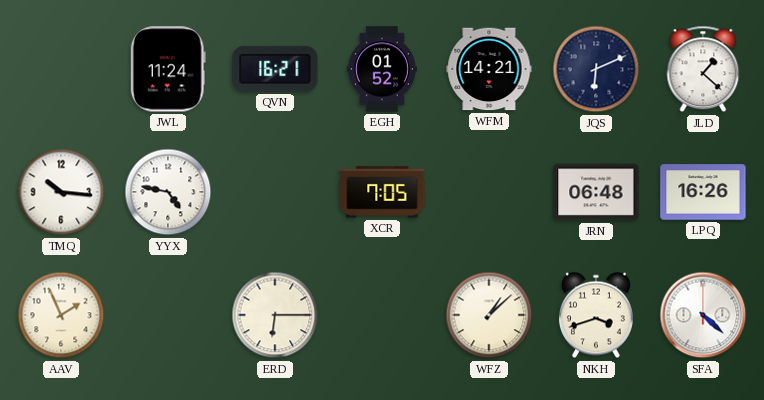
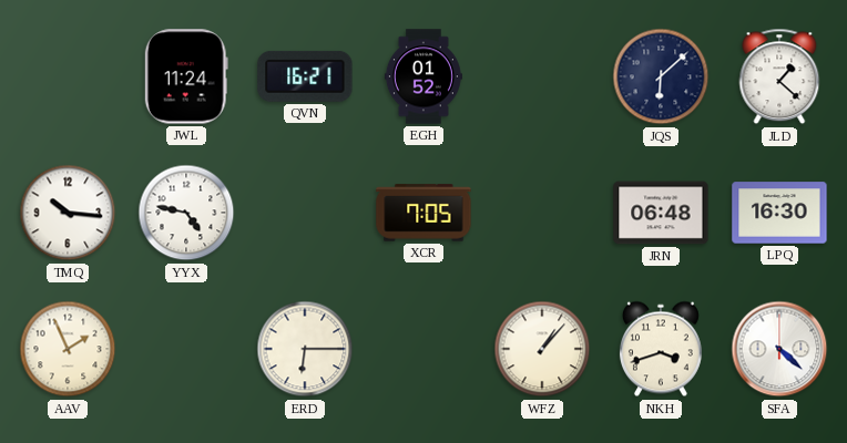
WFM: 14:21 -> none
JQS: 6:11 -> 6:08
LPQ: 16:26 -> 16:30
WFZ: 1:08 -> 1:07
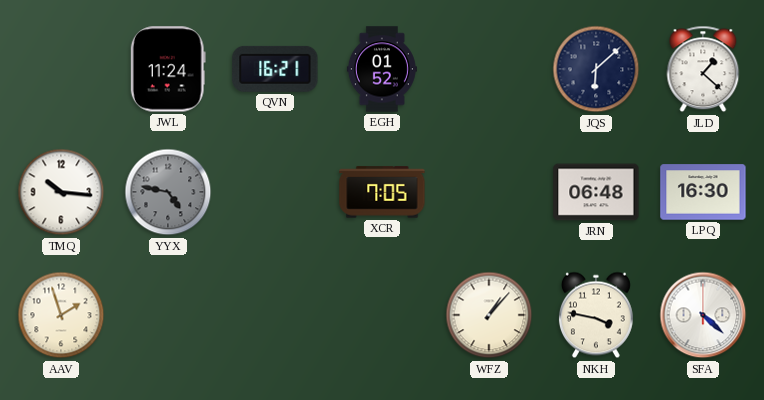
YYX dial: white -> grey
AAV: 1:56 -> 1:57
ERD: 6:15 -> none
NKH: 3:42 -> 3:47
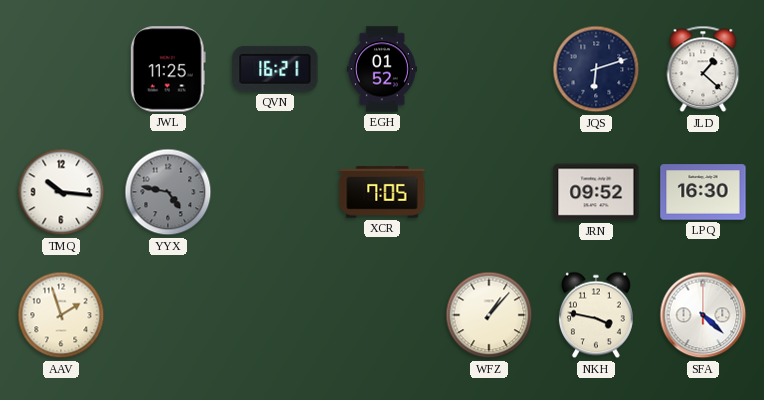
JWL: 11:24 -> 11:25
JQS: 6:08 -> 6:12
JRN: 06:48 -> 09:52
